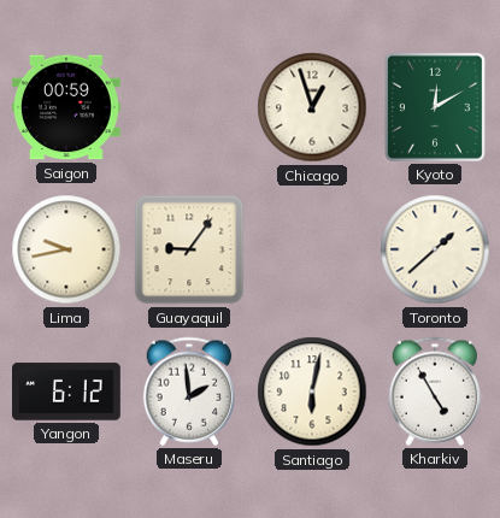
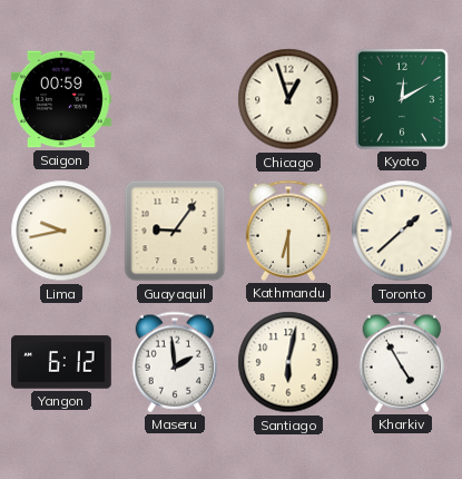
Kathmandu: none -> 6:30
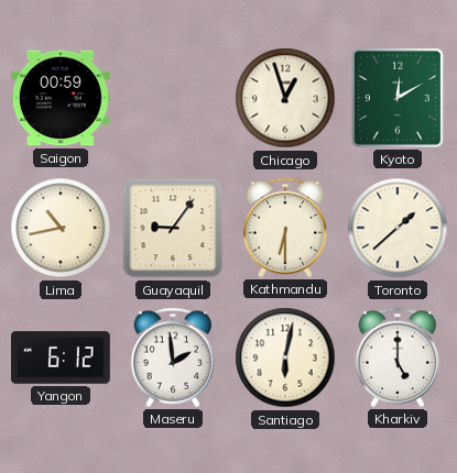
Lima: 9:43 -> 10:43
Kharkiv: 4:55 -> 5:00
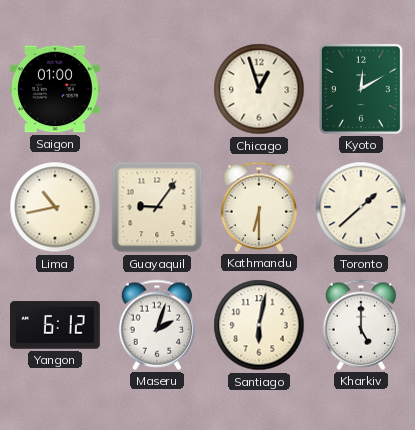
Saigon: 00:59 -> 01:00
Maseru: 1:59 -> 2:03
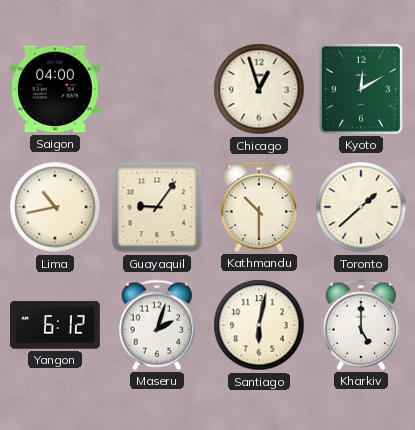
Saigon: 01:00 -> 04:00
Kathmandu: 6:30 -> 10:30
